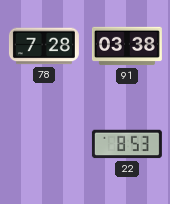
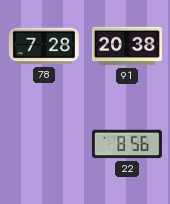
91: 03:38 -> 20:38
22: 8:53 -> 8:56
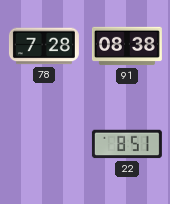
91: 20:38 -> 08:38
22: 8:56 -> 8:51
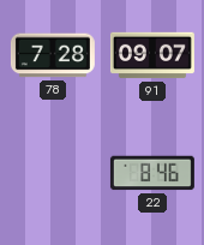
91: 08:38 -> 09:07
22: 8:51 -> 8:46
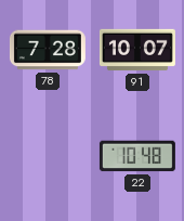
91: 09:07 -> 10:07
22: 8:46 -> 10:48
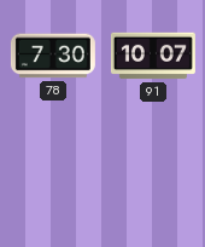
78: 7:28 -> 7:30
22: 10:48 -> none
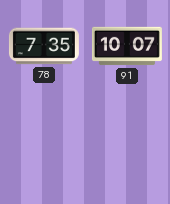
78: 7:30 -> 7:35
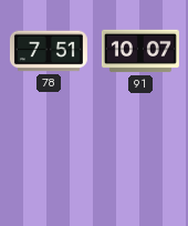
78: 7:35 -> 7:51
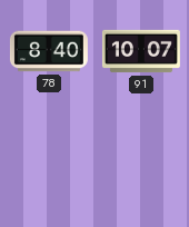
78: 7:51 -> 8:40
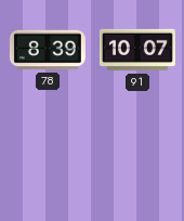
78: 8:40 -> 8:39
